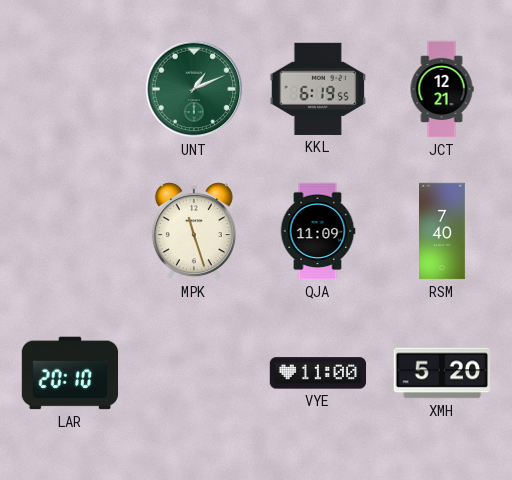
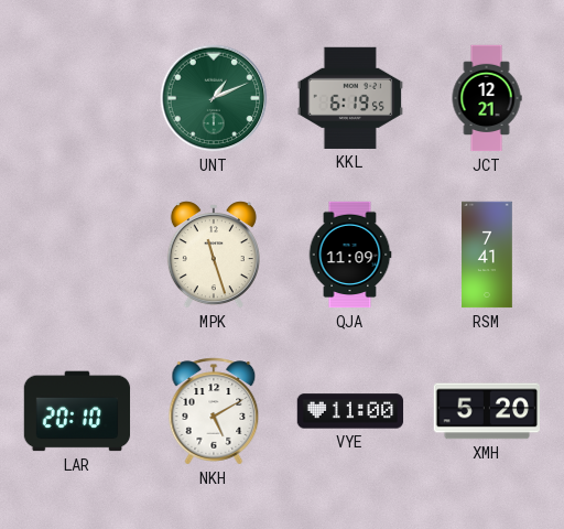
RSM: 7:40 -> 7:41
NKH: none -> 5:10
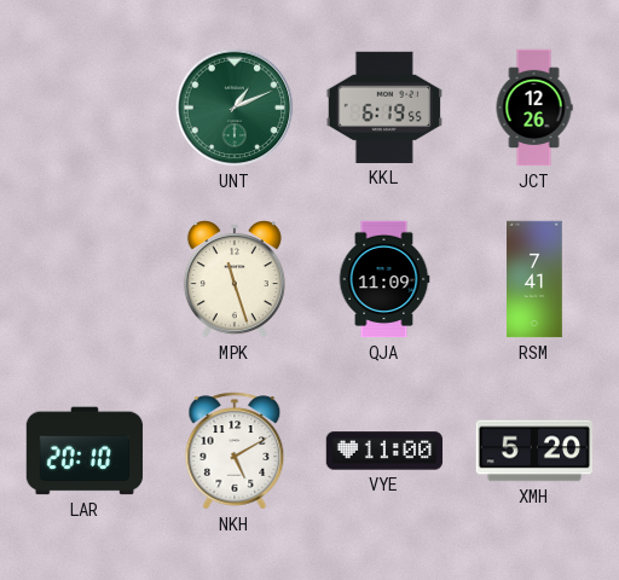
JCT: 12:21 -> 12:26
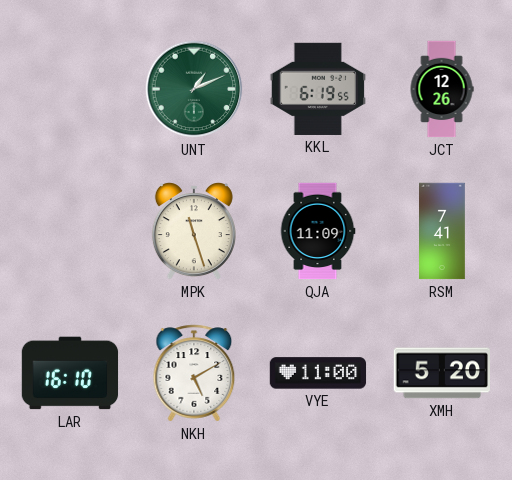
LAR: 20:10 -> 16:10
